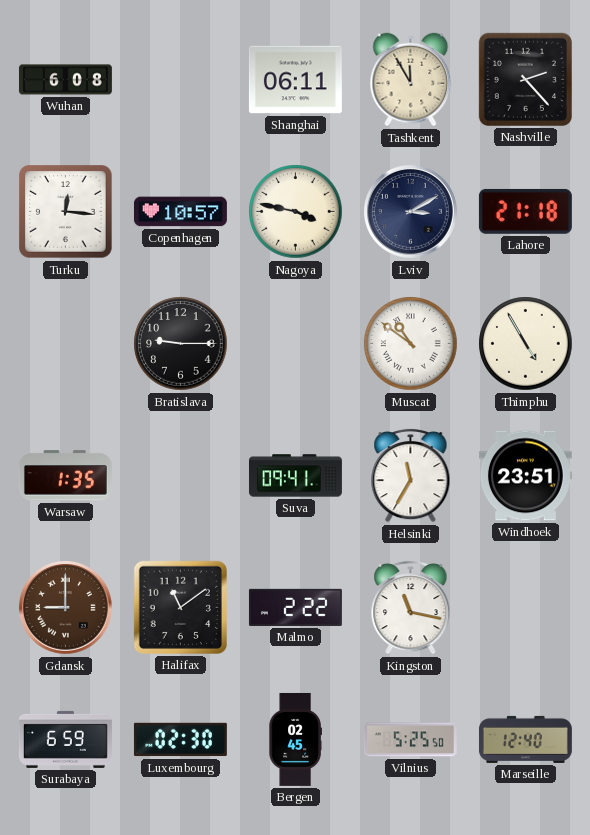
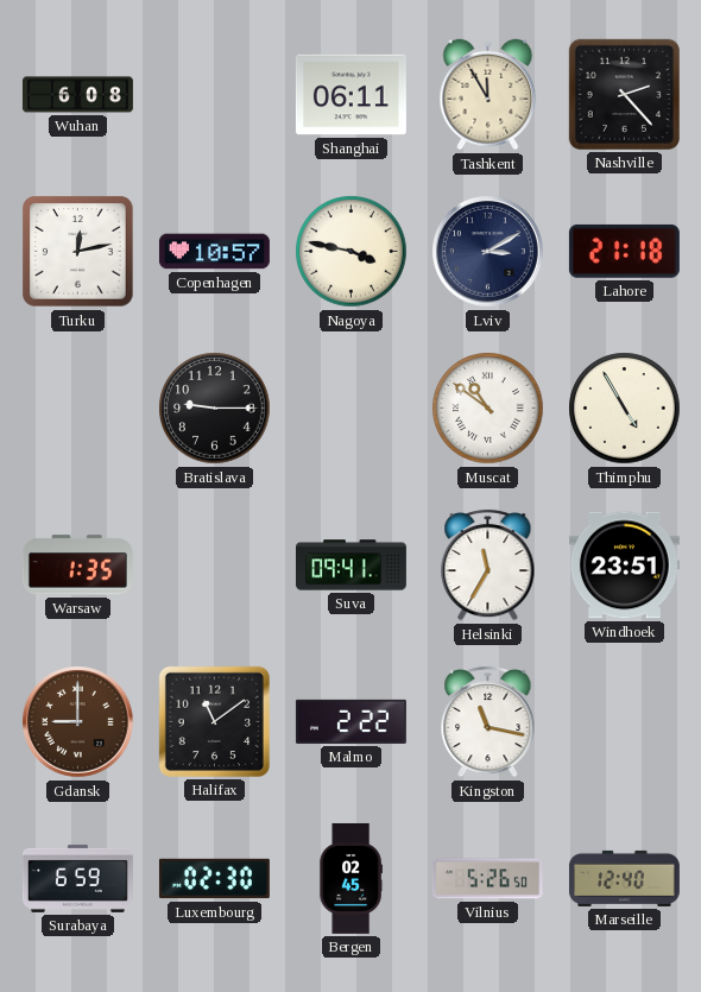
Turku: 12:16 -> 12:13
Vilnius: 5:25 -> 5:26
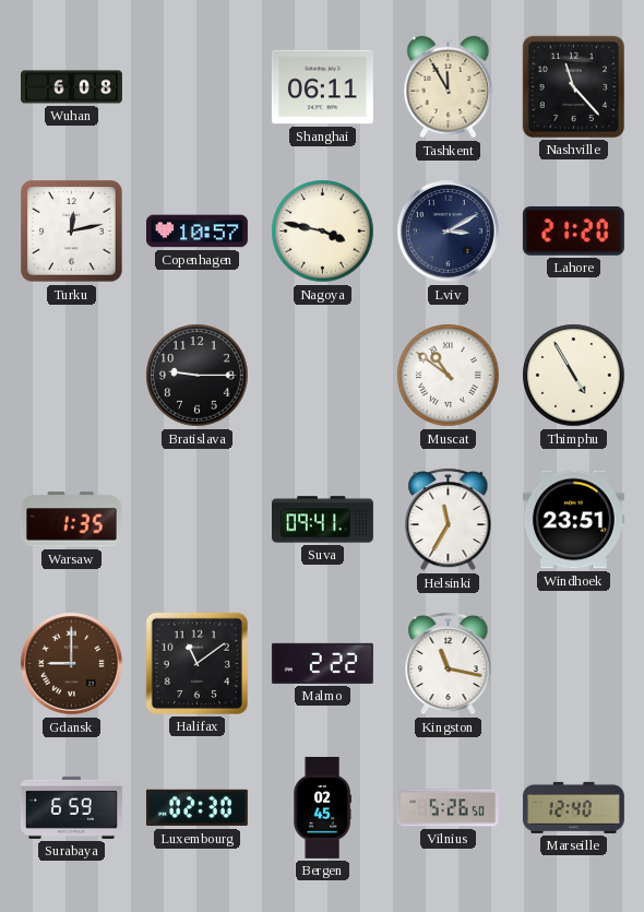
Nashville: 2:23 -> 11:23
Lahore: 21:18 -> 21:20
